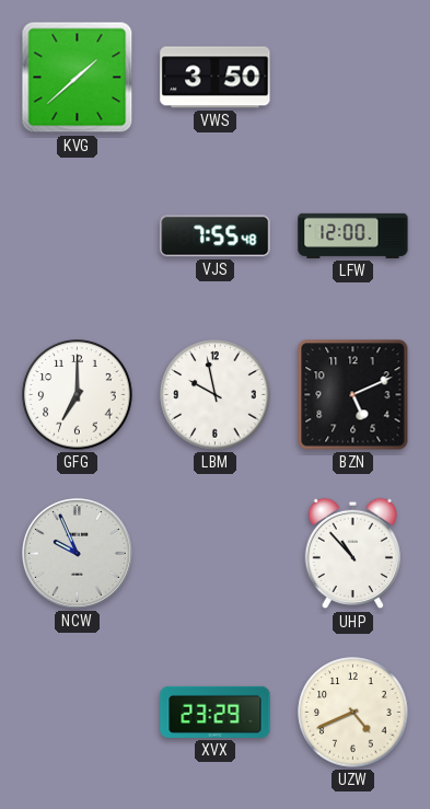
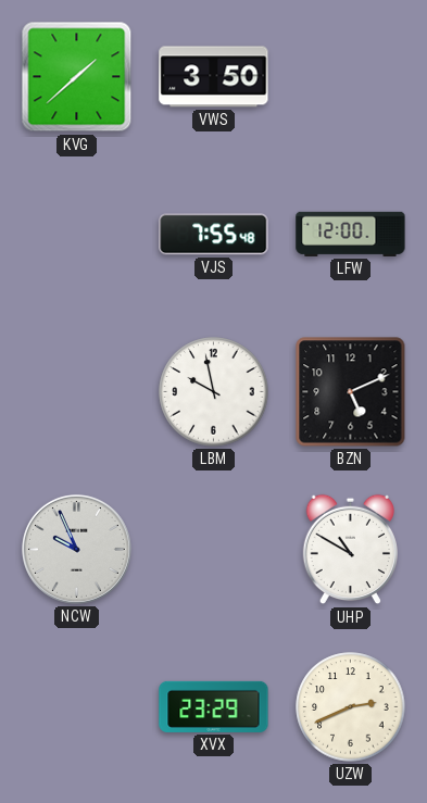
GFG: 7:00 -> none
UHP: 10:53 -> 10:50
UZW: 4:41 -> 2:41
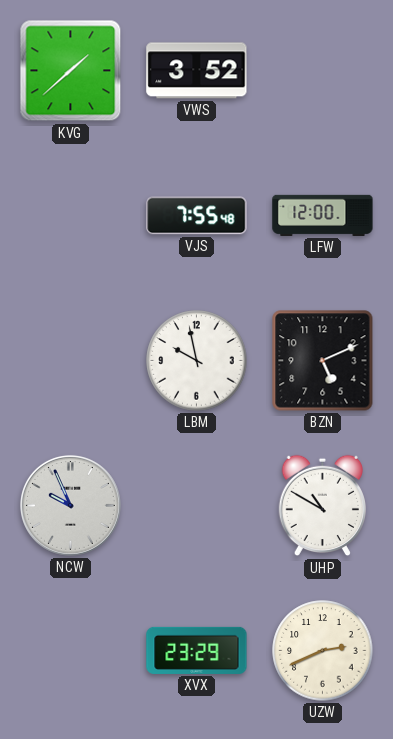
VWS: 3:50 -> 3:52
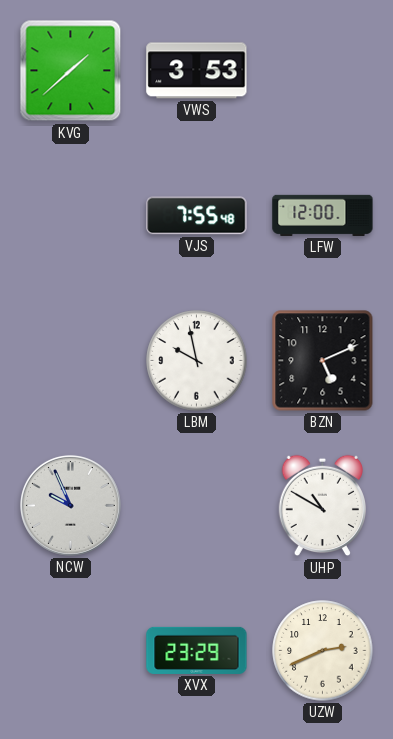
VWS: 3:52 -> 3:53
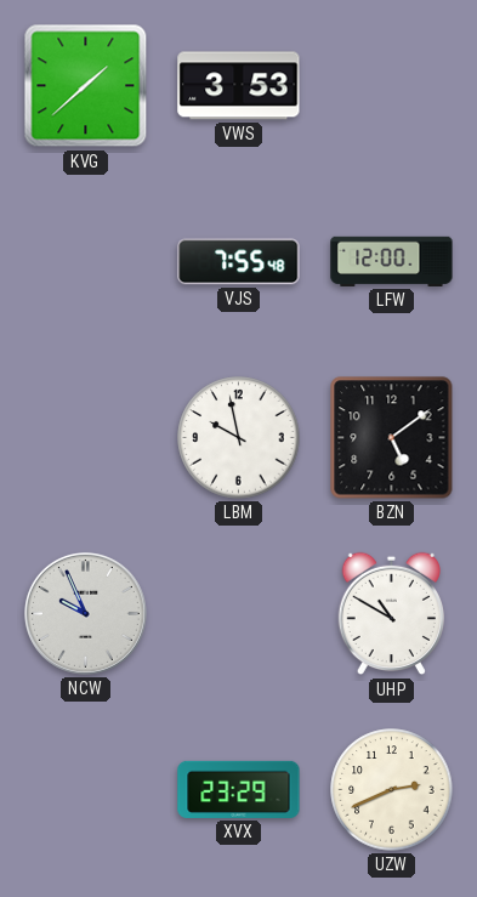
BZN: 5:11 -> 5:09
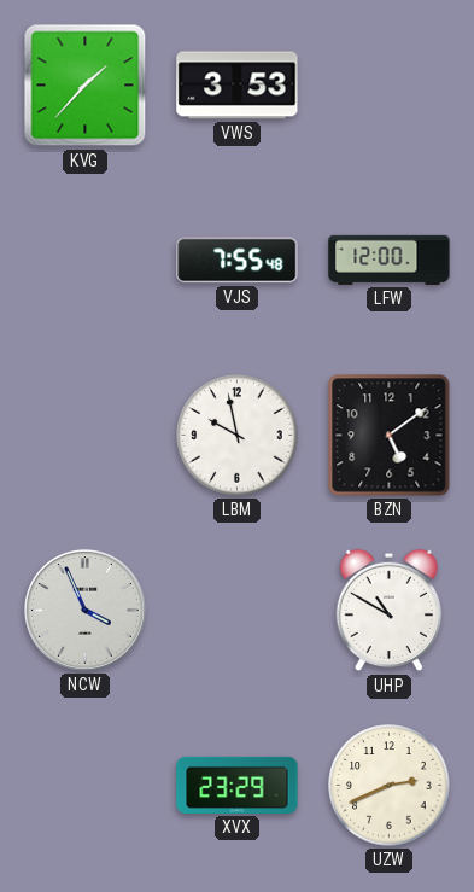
KVG: 1:38 -> 1:37
NCW: 9:56 -> 3:56
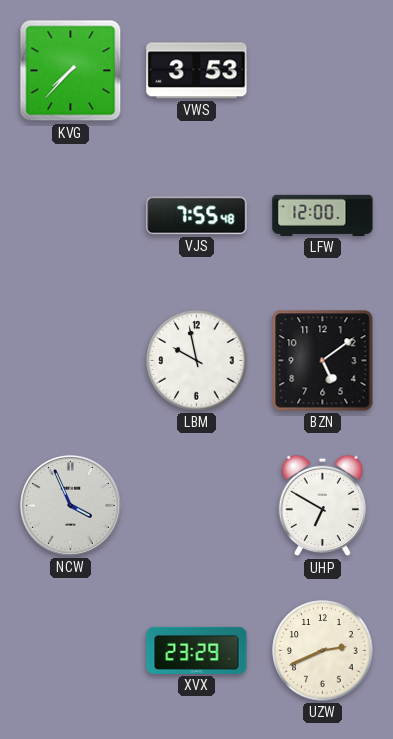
KVG: 1:37 -> 7:37
UHP: 10:50 -> 6:50
